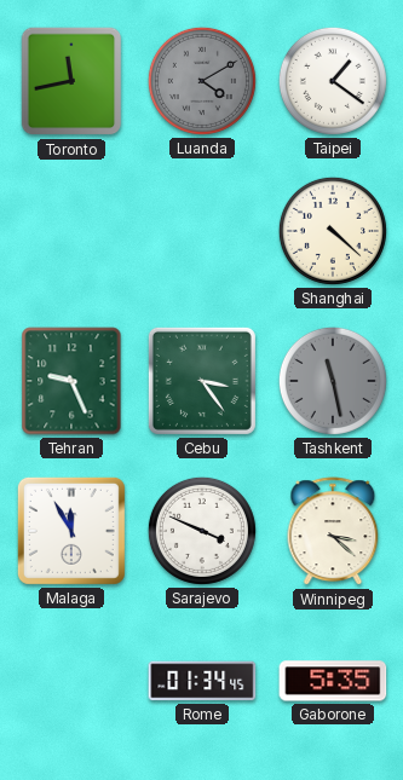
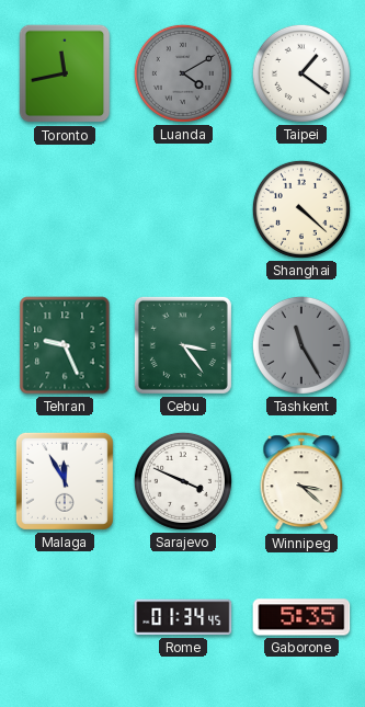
Tashkent: 11:28 -> 11:25
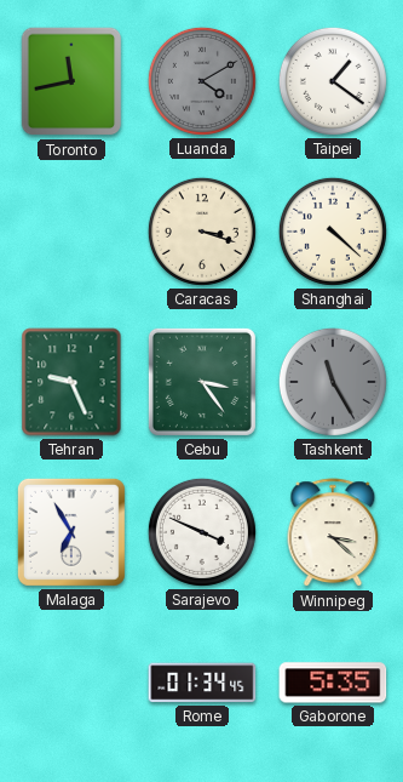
Caracas: none -> 3:18
Malaga: 11:55 -> 6:55
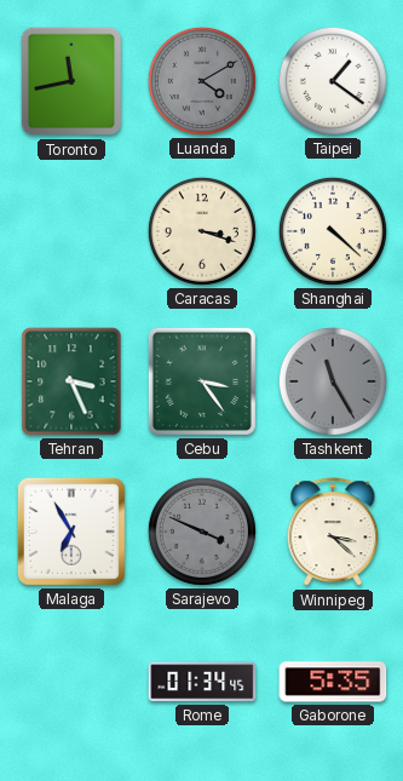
Tehran: 9:26 -> 3:26
Sarajevo dial: white -> grey
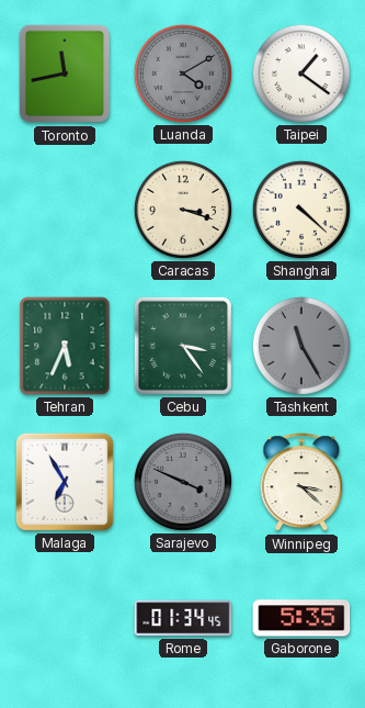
Tehran: 3:26 -> 5:34
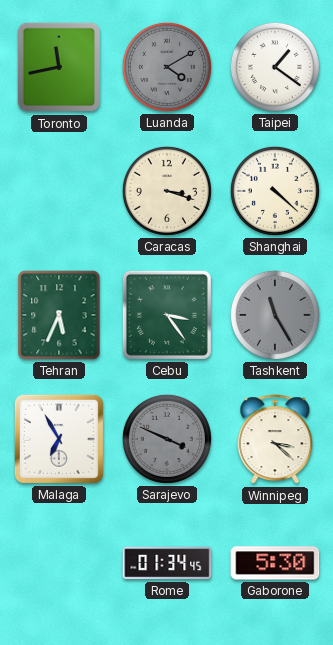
Gaborone: 5:35 -> 5:30
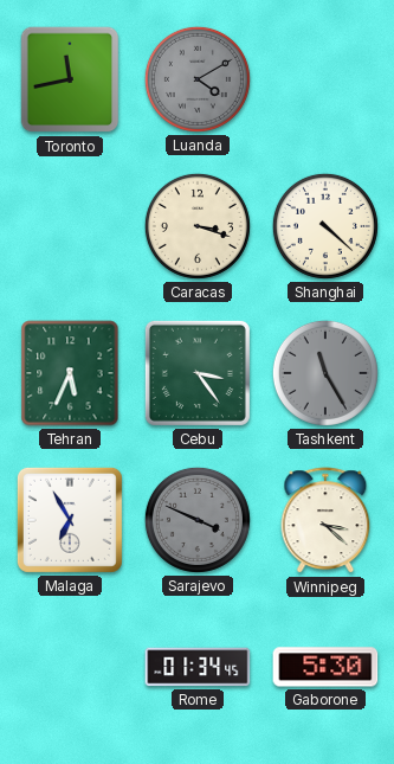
Taipei: 1:21 -> none
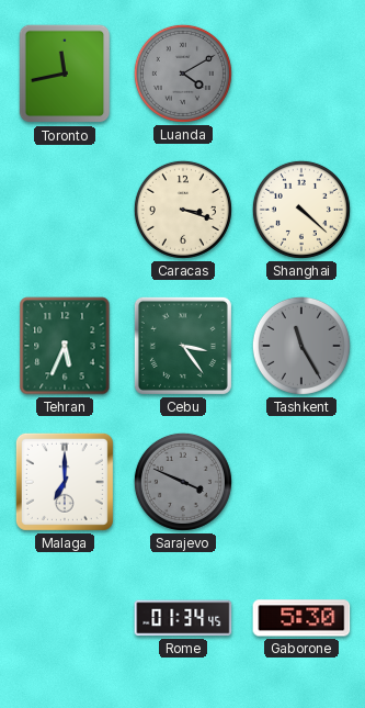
Malaga: 6:55 -> 7:00
Winnipeg: 3:22 -> none
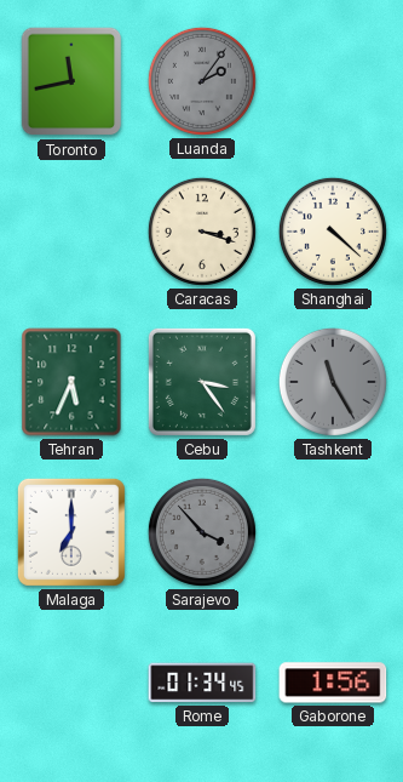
Luanda: 4:10 -> 2:06
Sarajevo: 3:49 -> 3:53
Gaborone: 5:30 -> 1:56
